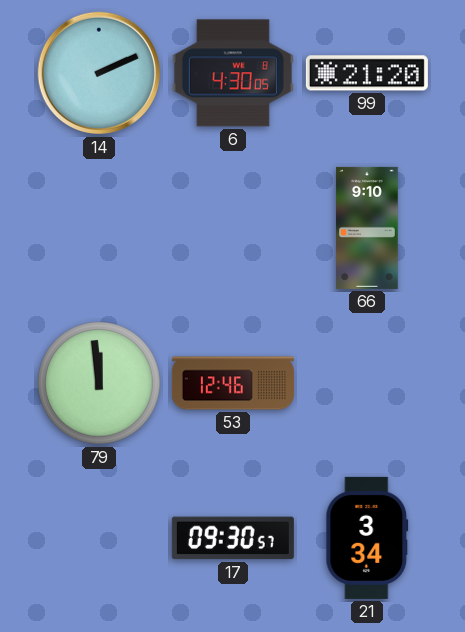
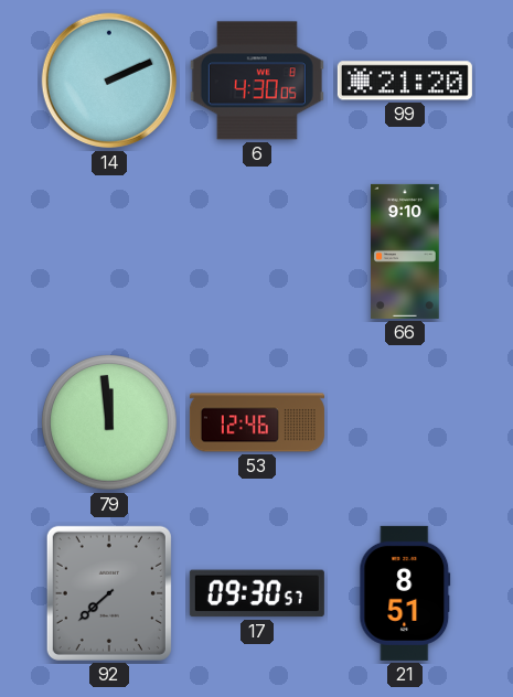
92: none -> 7:38
21: 3:34 -> 8:51
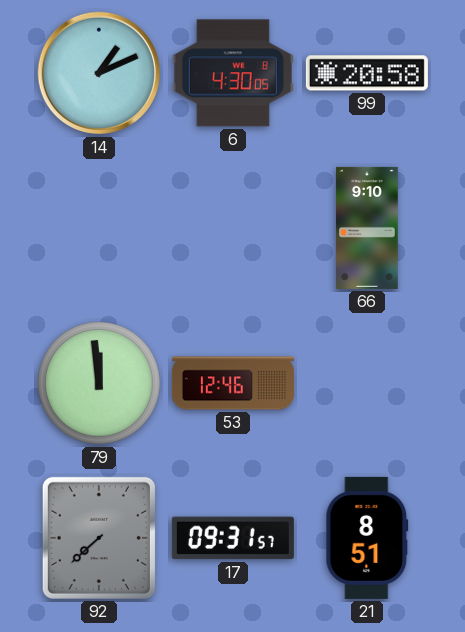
14: 2:11 -> 1:11
99: 21:20 -> 20:58
17: 09:30 -> 09:31
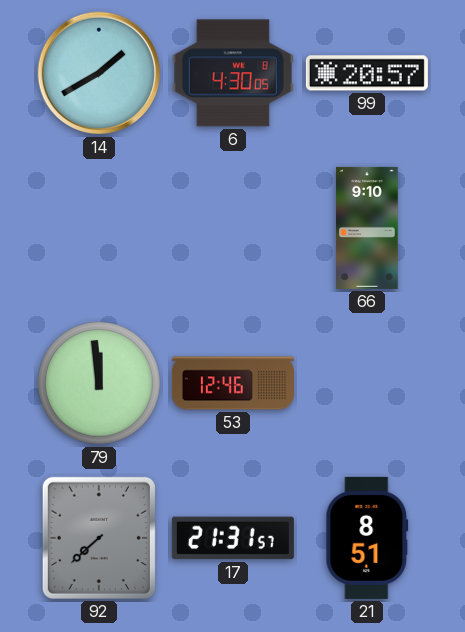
14: 1:11 -> 1:40
99: 20:58 -> 20:57
17: 09:31 -> 21:31
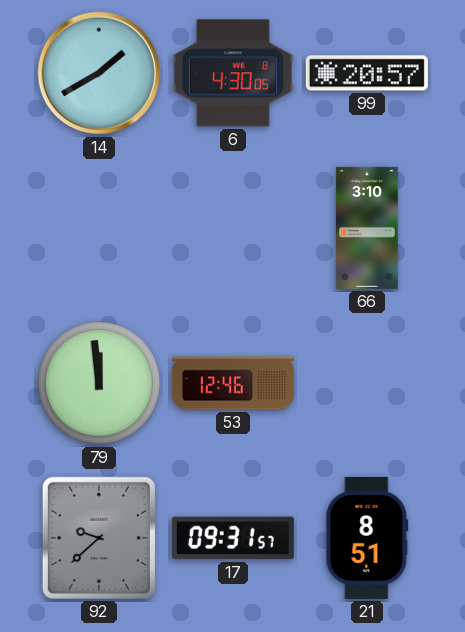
66: 9:10 -> 3:10
92: 7:38 -> 9:38
17: 21:31 -> 09:31
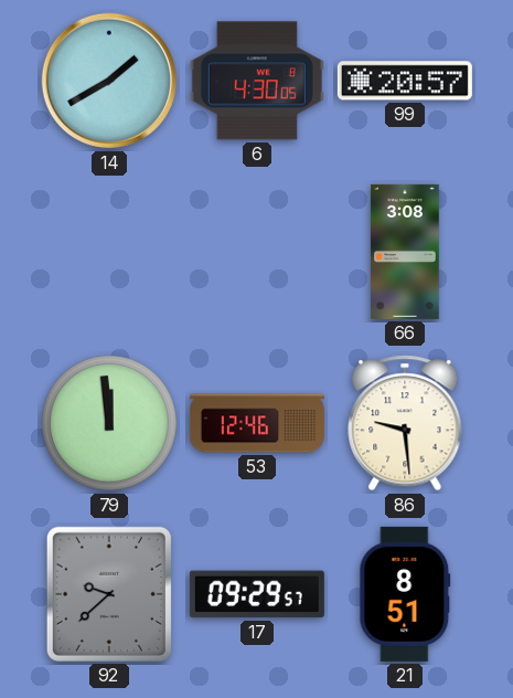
66: 3:10 -> 3:08
86: none -> 9:29
17: 09:31 -> 09:29
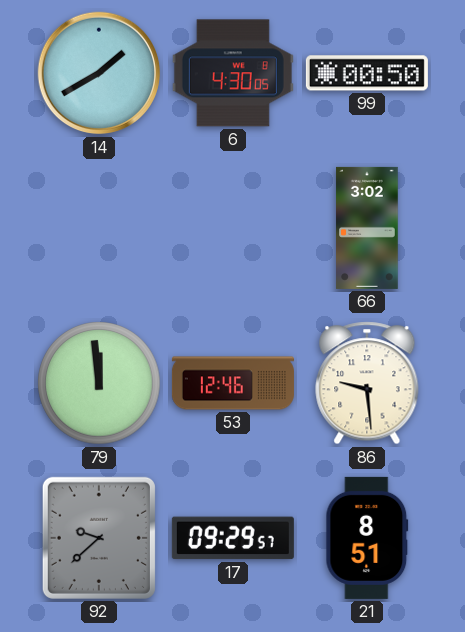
99: 20:57 -> 00:50
66: 3:08 -> 3:02
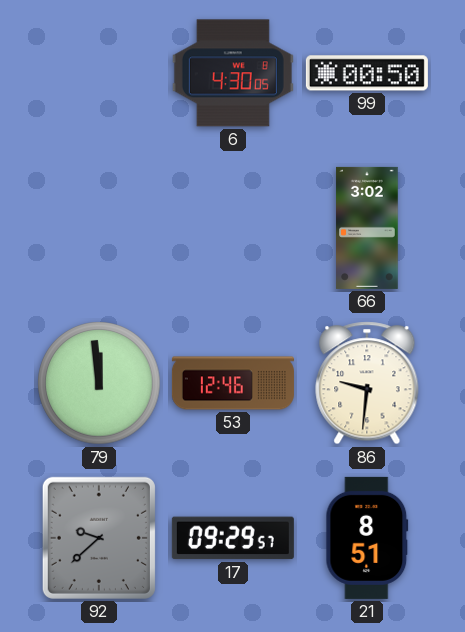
14: 1:40 -> none
86: 9:29 -> 9:31
